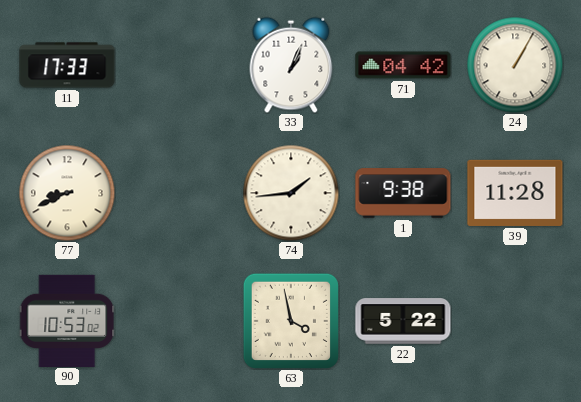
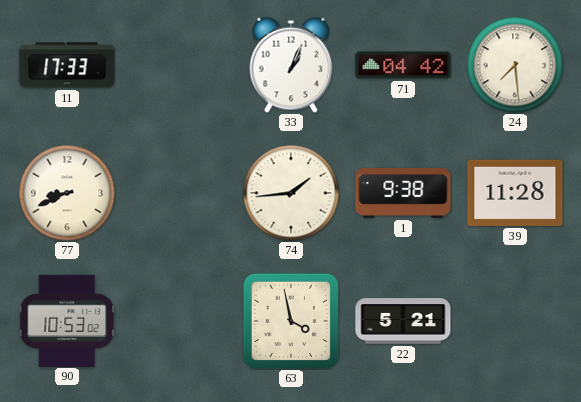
24: 1:05 -> 7:29
22: 5:22 -> 5:21
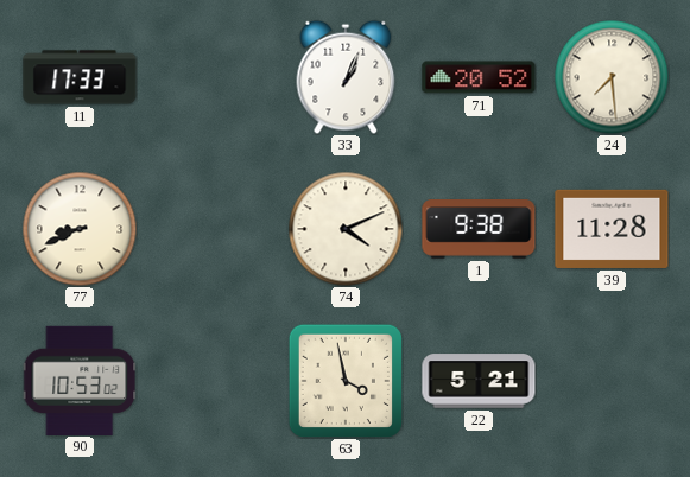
71: 04:42 -> 20:52
74: 1:44 -> 4:11
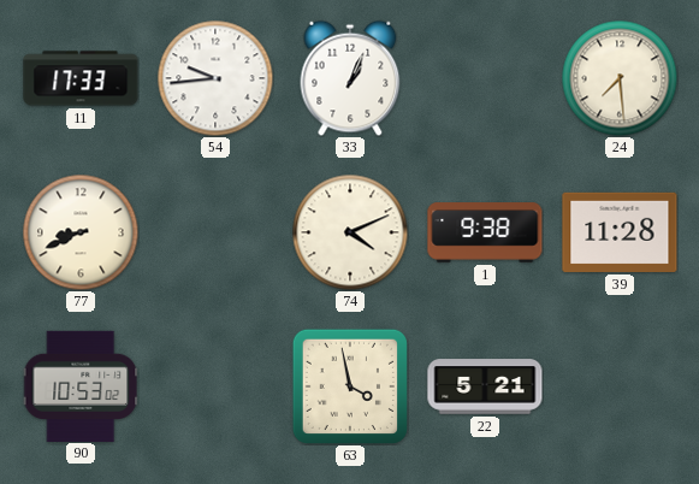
54: none -> 9:44
71: 20:52 -> none
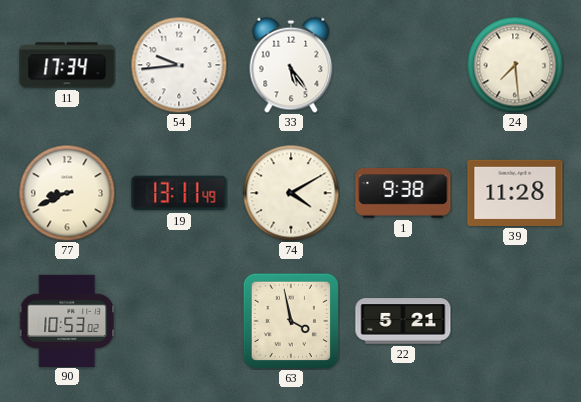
11: 17:33 -> 17:34
33: 1:04 -> 5:24
19: none -> 13:11
74: 4:11 -> 4:10
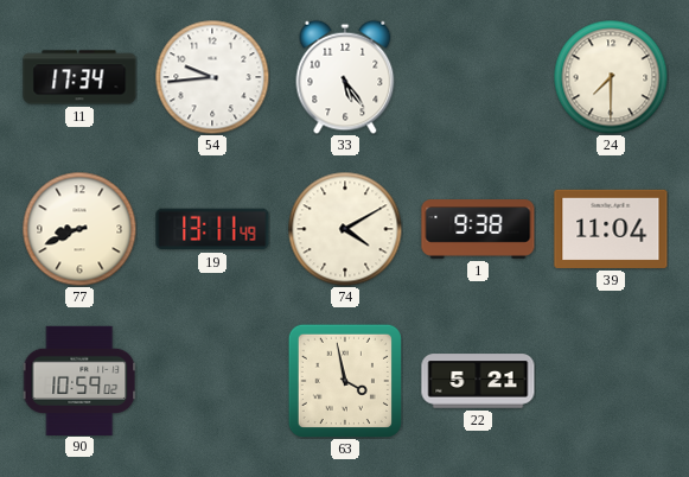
24: 7:29 -> 7:30
39: 11:28 -> 11:04
90: 10:53 -> 10:59
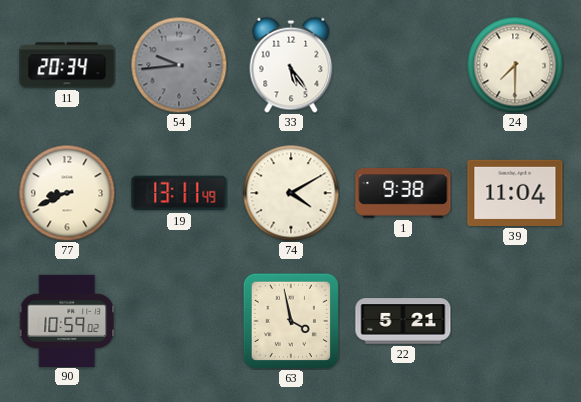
11: 17:34 -> 20:34
54 dial: white -> grey
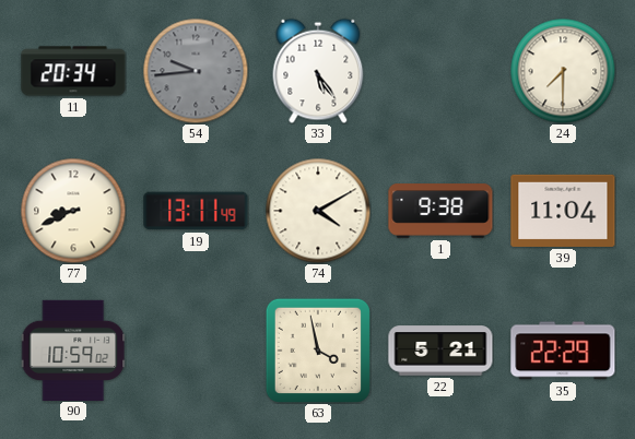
35: none -> 22:29
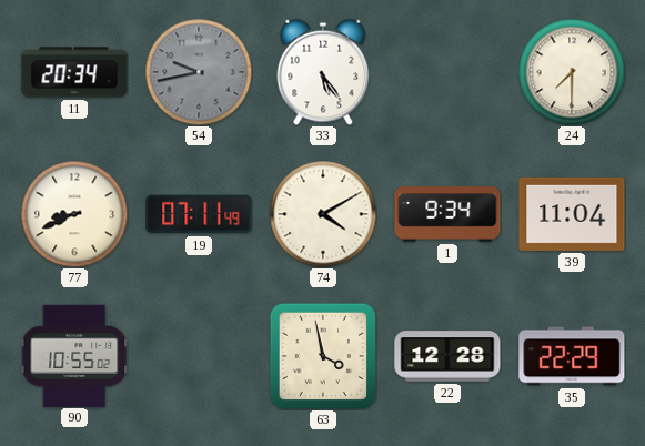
54: 9:44 -> 9:43
19: 13:11 -> 07:11
1: 9:38 -> 9:34
90: 10:59 -> 10:55
22: 5:21 -> 12:28
